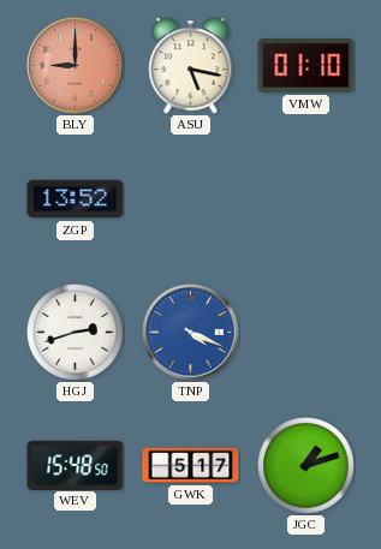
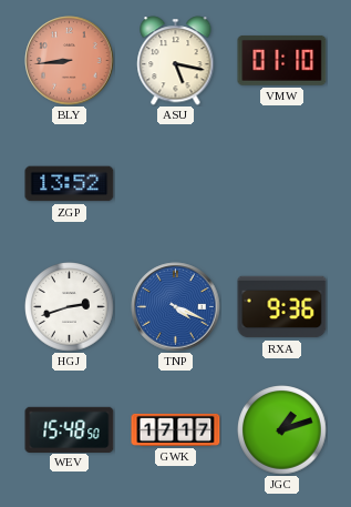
BLY: 9:00 -> 8:44
RXA: none -> 9:36
GWK: 5:17 -> 17:17
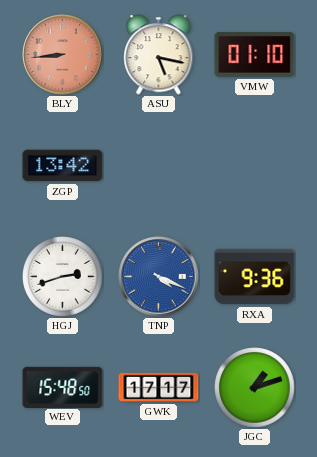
ZGP: 13:52 -> 13:42
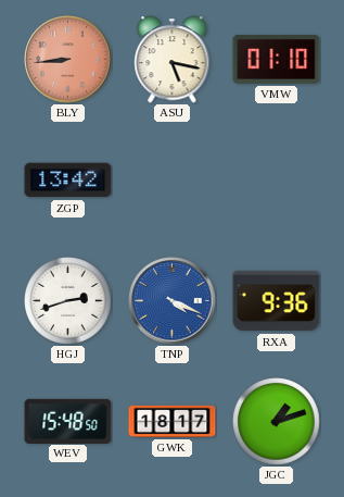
GWK: 17:17 -> 18:17
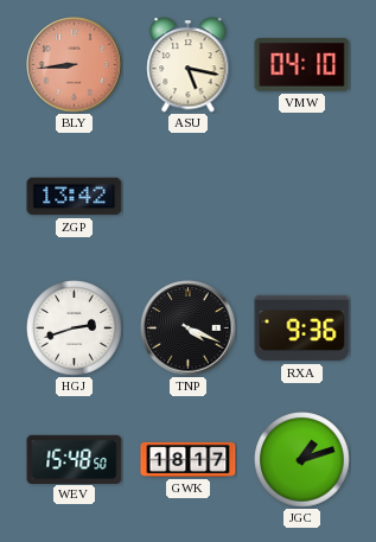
VMW: 01:10 -> 04:10
TNP dial: blue -> black
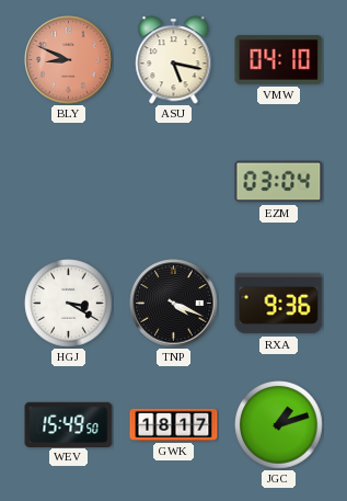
BLY: 8:44 -> 8:49
ZGP: 13:42 -> none
EZM: none -> 03:04
HGJ: 2:42 -> 3:20
WEV: 15:48 -> 15:49
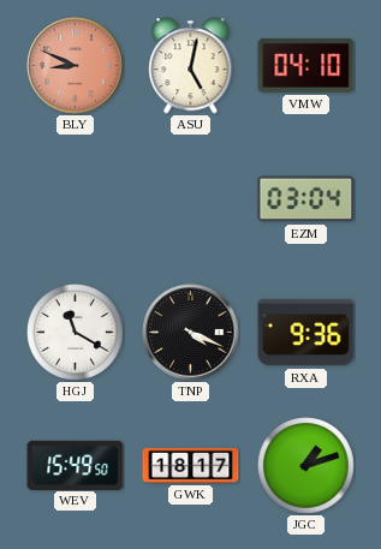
ASU: 5:17 -> 5:02
HGJ: 3:20 -> 11:20
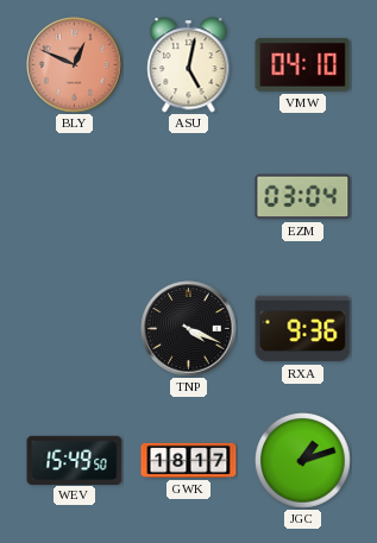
BLY: 8:49 -> 12:49
HGJ: 11:20 -> none
